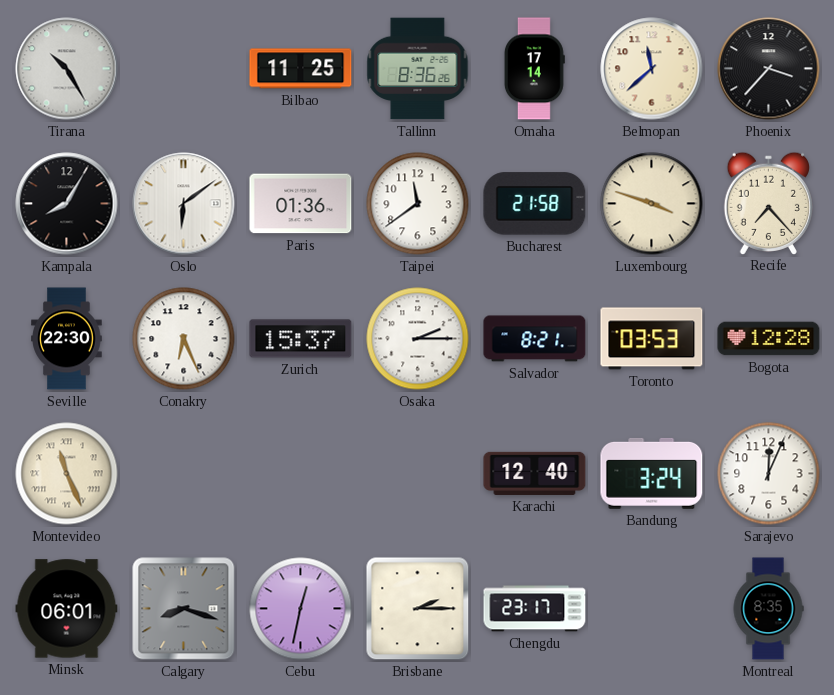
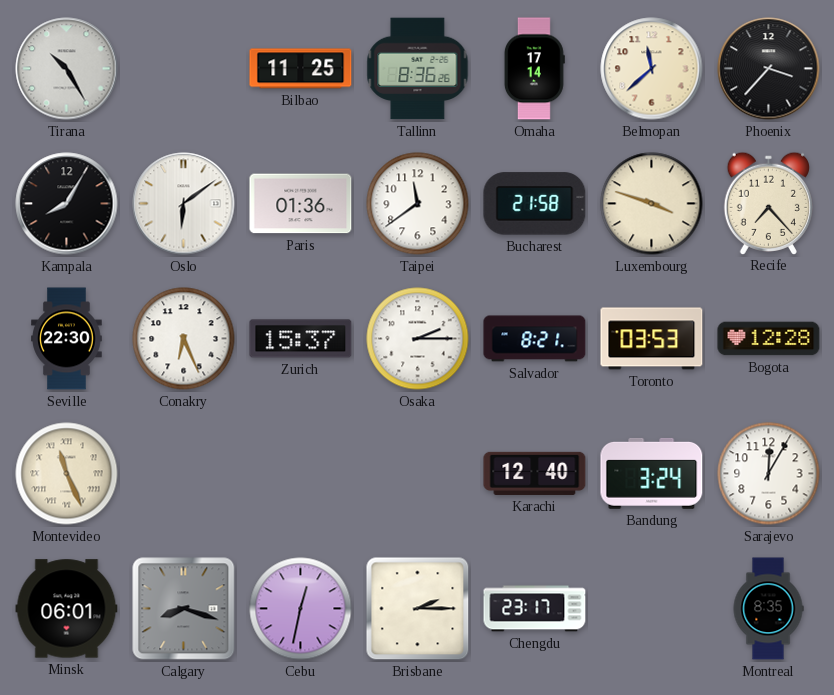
Sarajevo: 12:04 -> 12:05
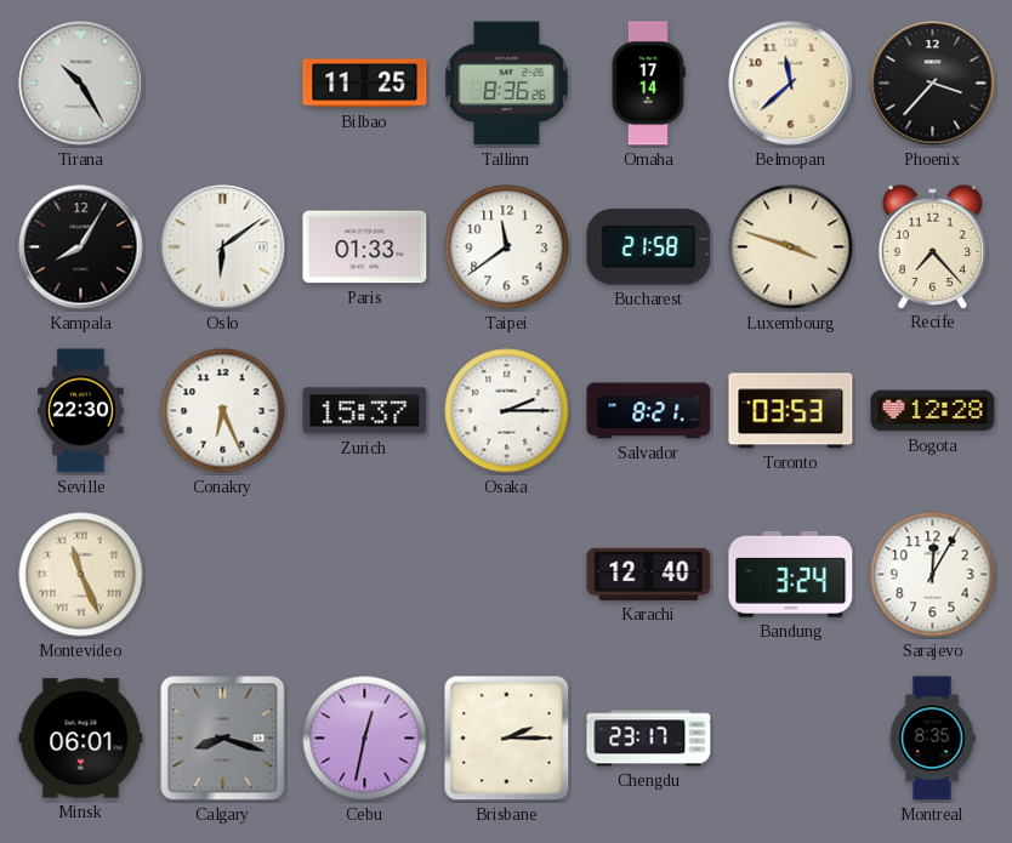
Paris: 01:36 -> 01:33
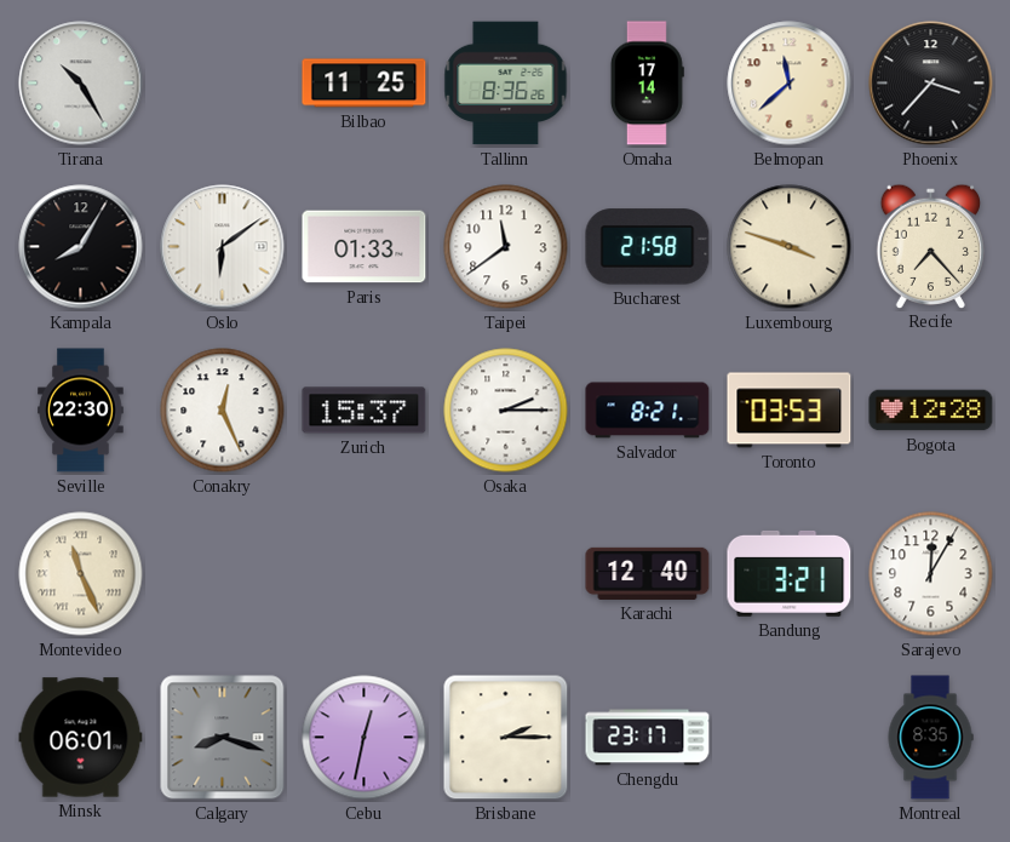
Conakry: 6:26 -> 12:26
Bandung: 3:24 -> 3:21
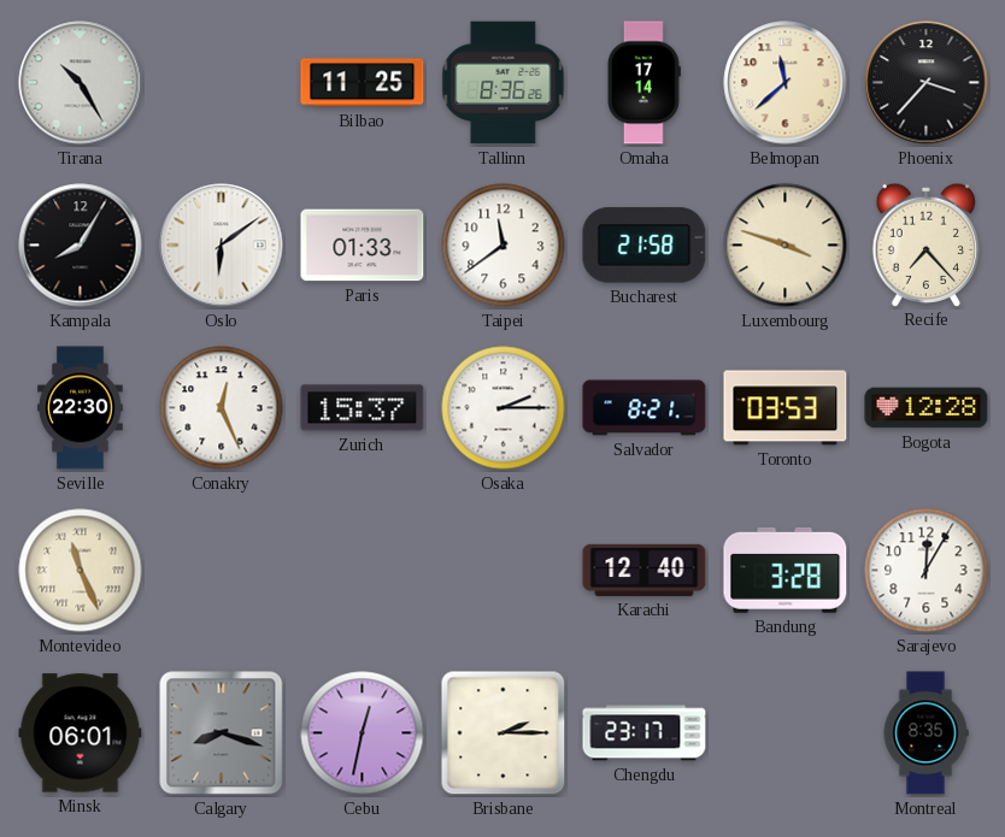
Bandung: 3:21 -> 3:28
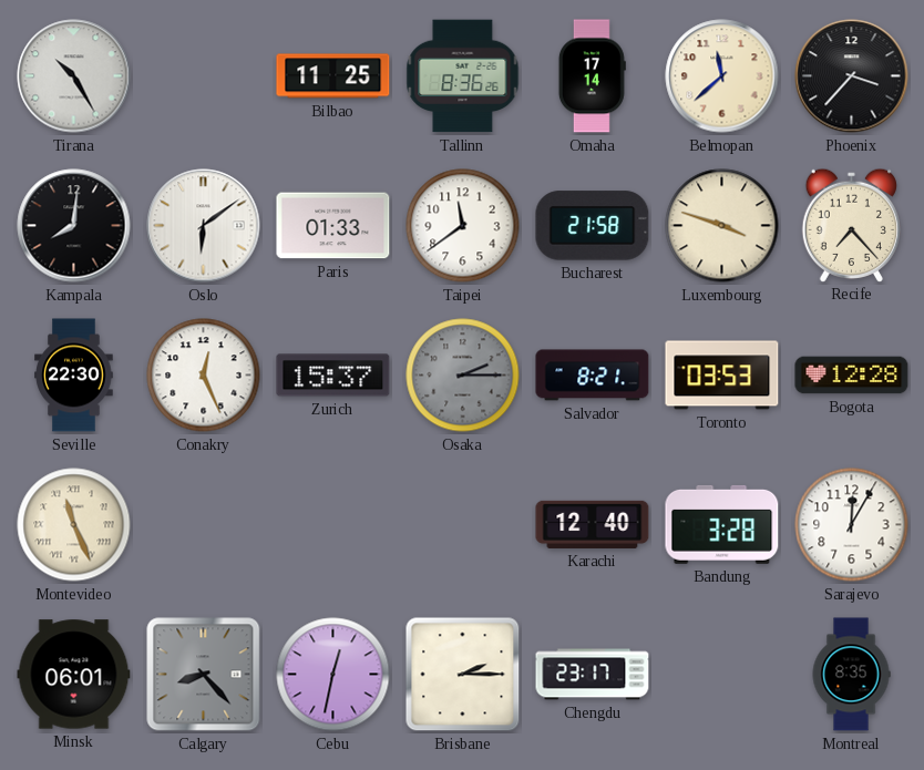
Kampala: 8:05 -> 8:01
Osaka dial: white -> grey
Calgary: 8:18 -> 8:23
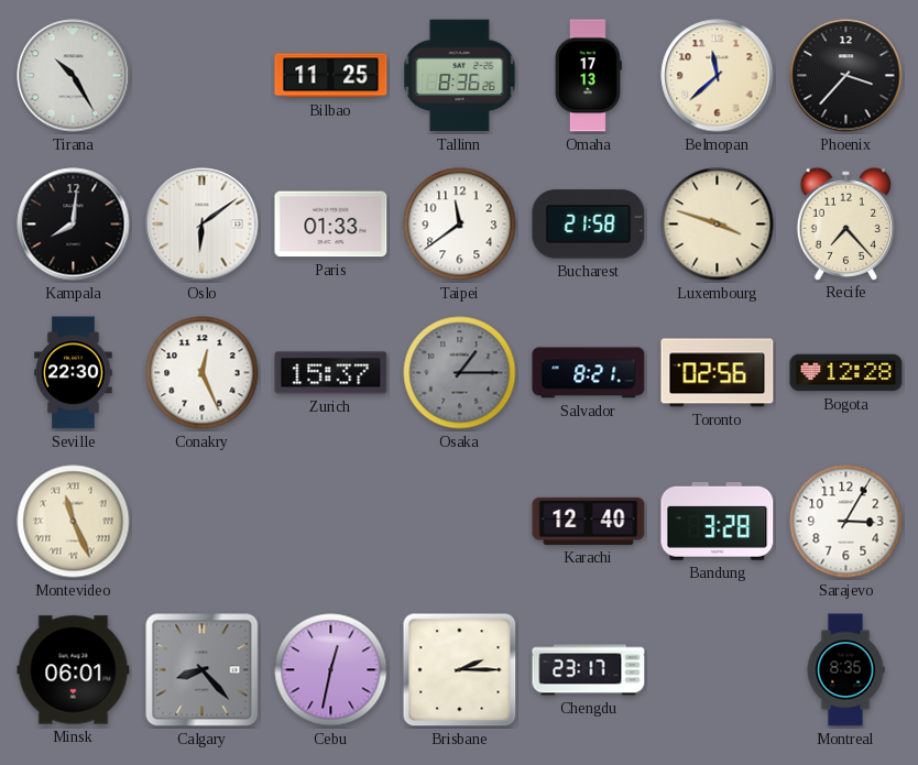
Omaha: 17:14 -> 17:13
Osaka: 2:15 -> 1:15
Toronto: 03:53 -> 02:56
Sarajevo: 12:05 -> 3:05
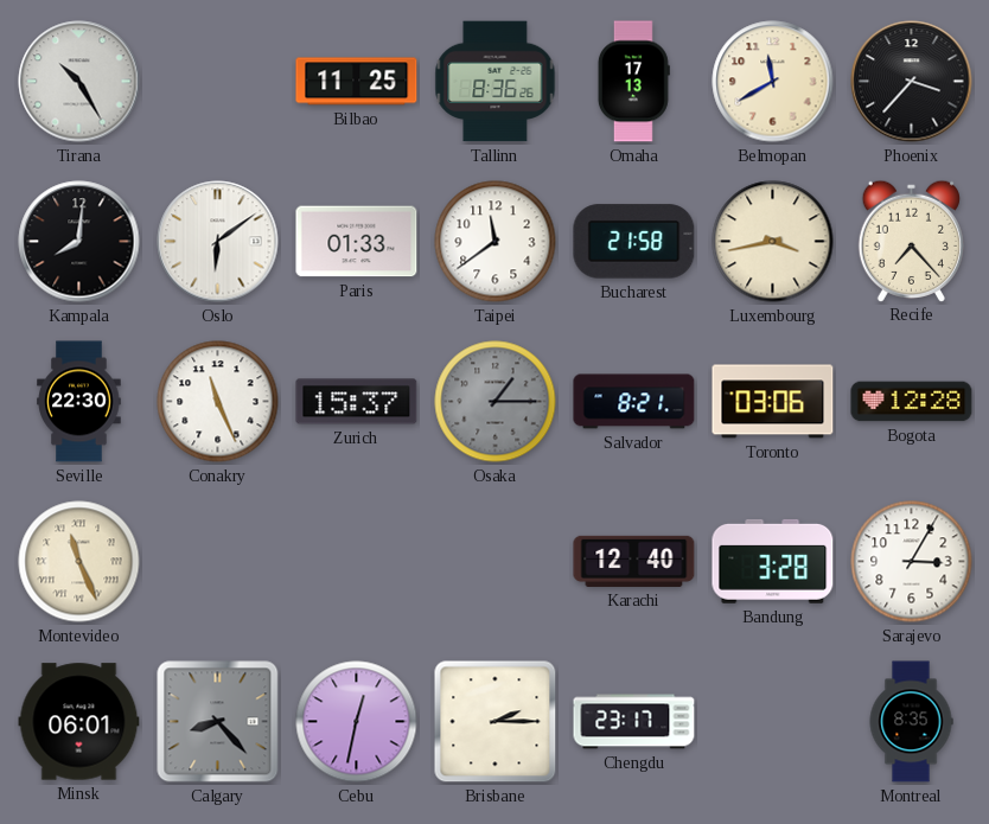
Belmopan: 11:38 -> 11:40
Luxembourg: 3:48 -> 3:43
Conakry: 12:26 -> 11:26
Toronto: 02:56 -> 03:06
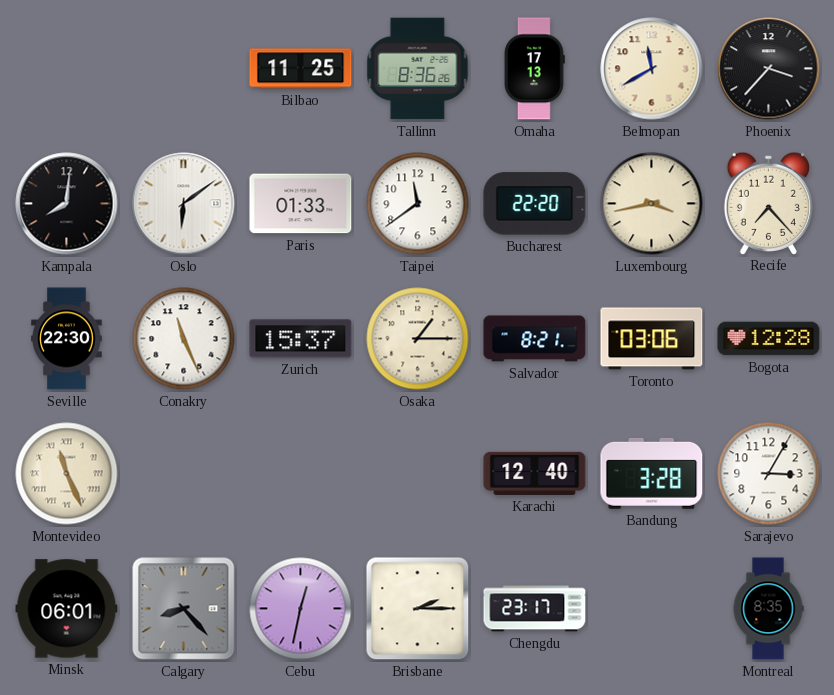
Tirana: 10:25 -> none
Bucharest: 21:58 -> 22:20
Osaka dial: grey -> cream
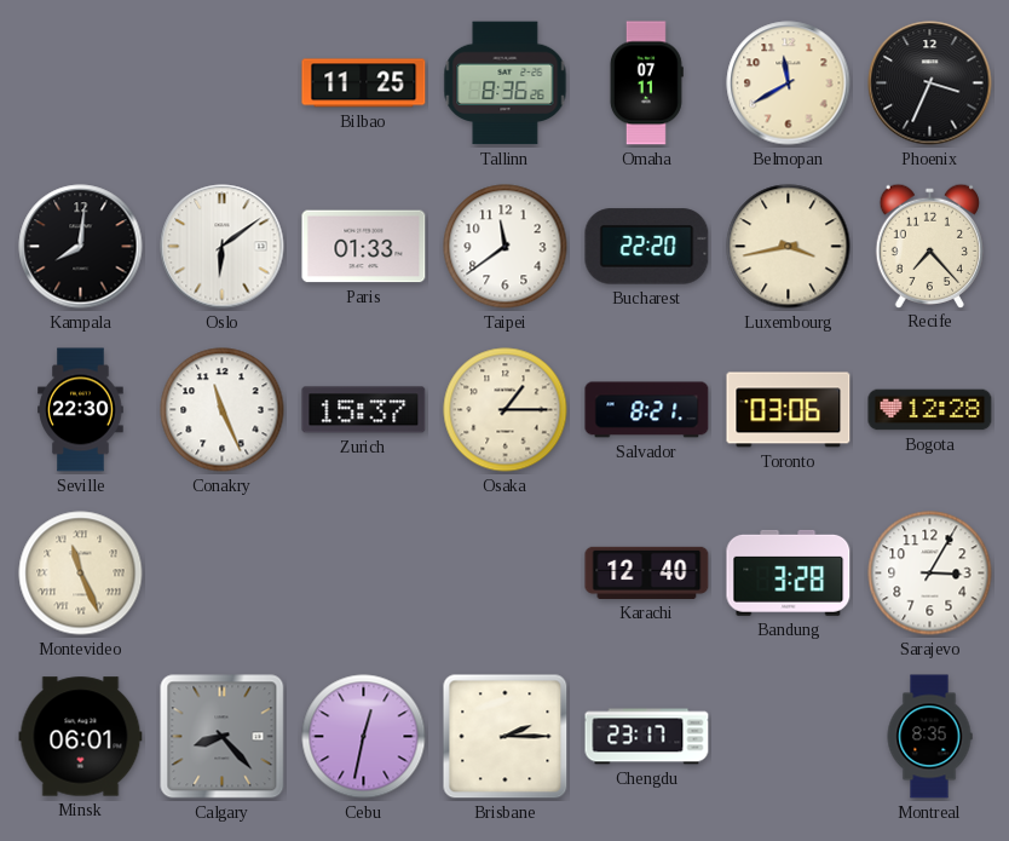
Omaha: 17:13 -> 07:11
Phoenix: 3:37 -> 3:34
